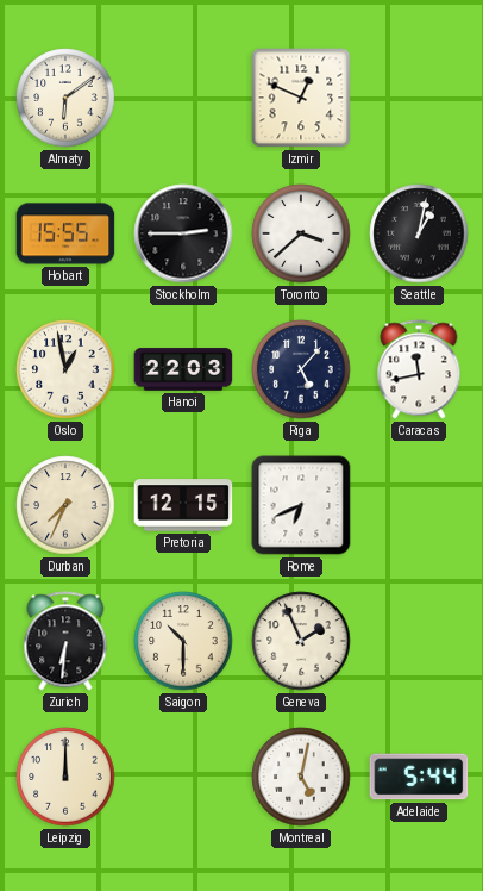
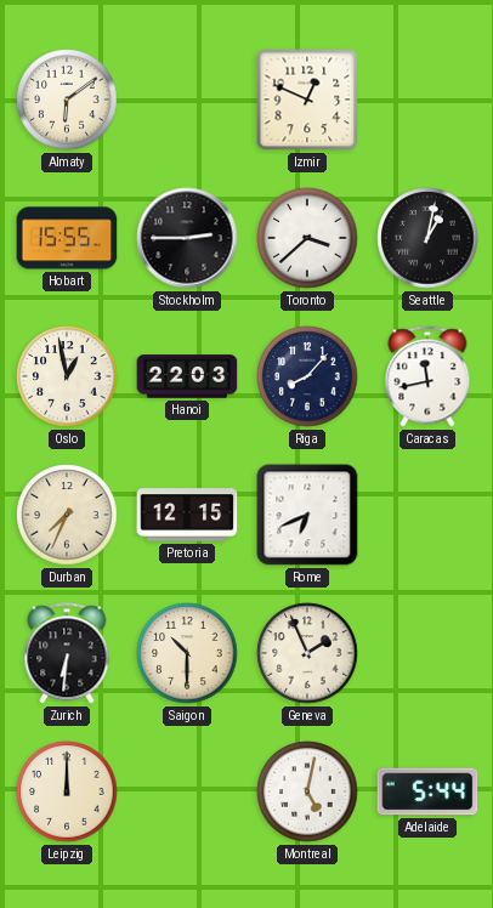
Riga: 5:07 -> 8:07
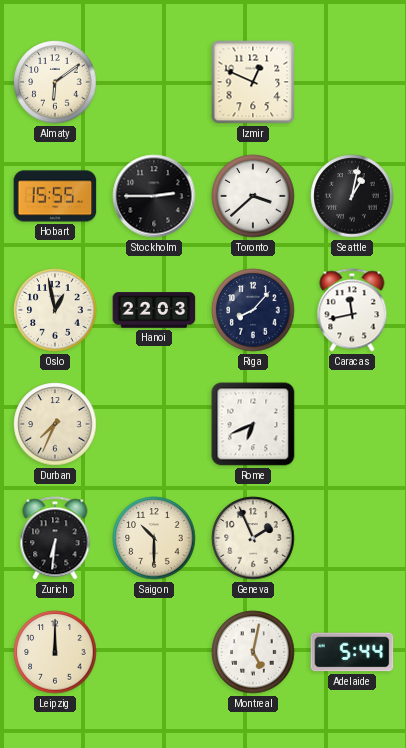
Pretoria: 12:15 -> none
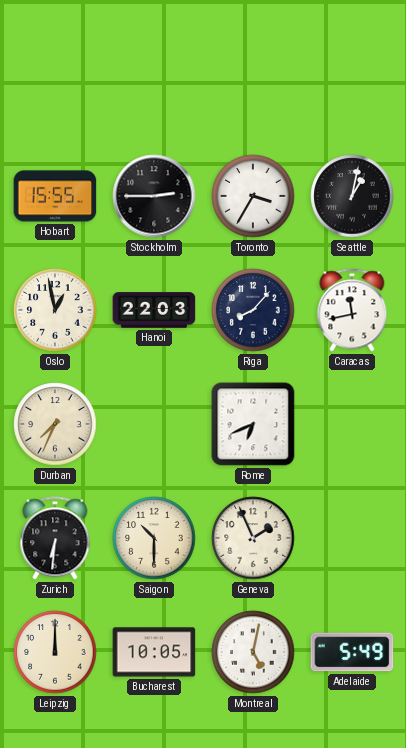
Almaty: 6:09 -> none
Izmir: 12:49 -> none
Toronto: 3:38 -> 3:35
Bucharest: none -> 10:05
Adelaide: 5:44 -> 5:49
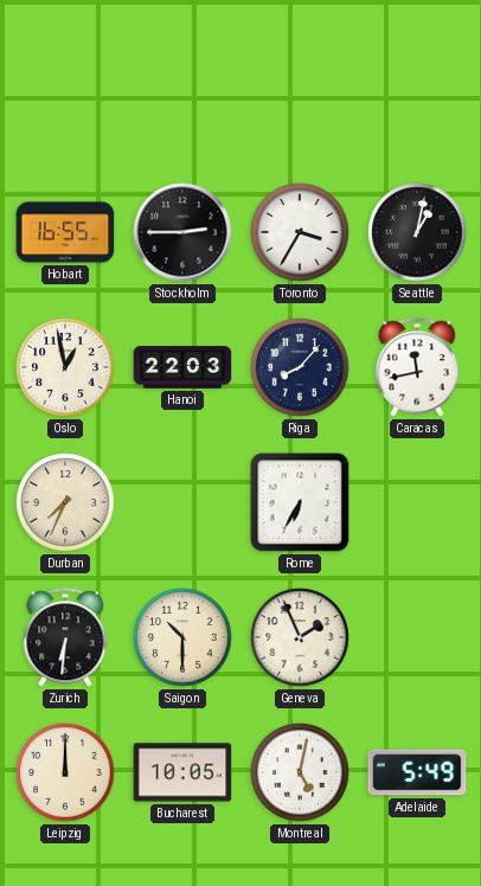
Hobart: 15:55 -> 16:55
Rome: 6:41 -> 6:35
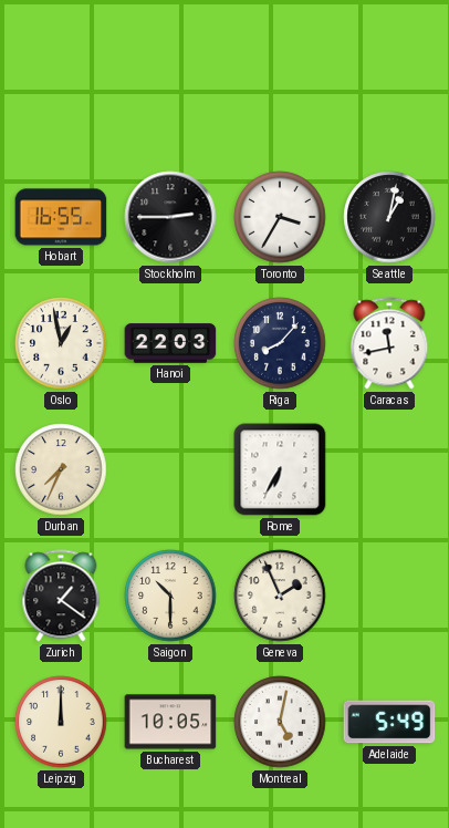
Zurich: 6:31 -> 1:21
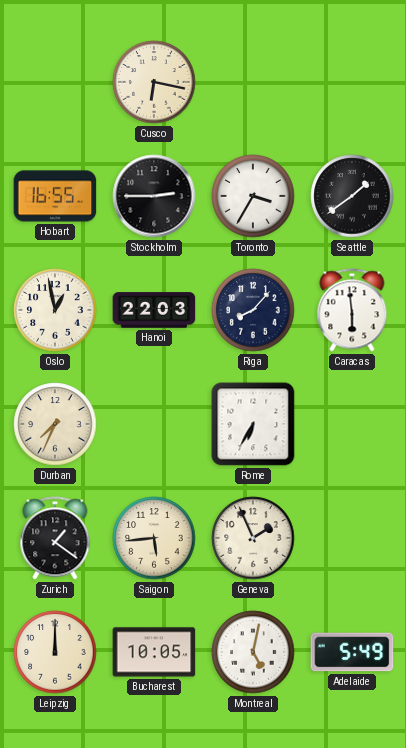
Cusco: none -> 6:17
Seattle: 1:02 -> 1:39
Caracas: 11:43 -> 5:59
Saigon: 10:30 -> 5:44
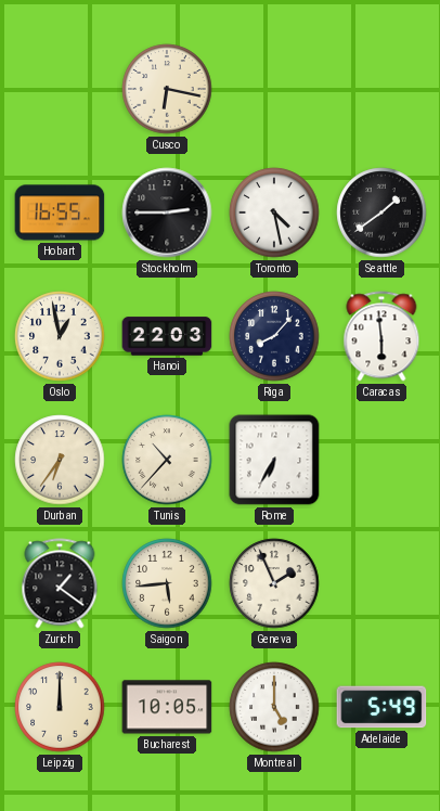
Toronto: 3:35 -> 4:28
Durban: 7:34 -> 6:36
Tunis: none -> 10:37
Montreal: 5:02 -> 5:00
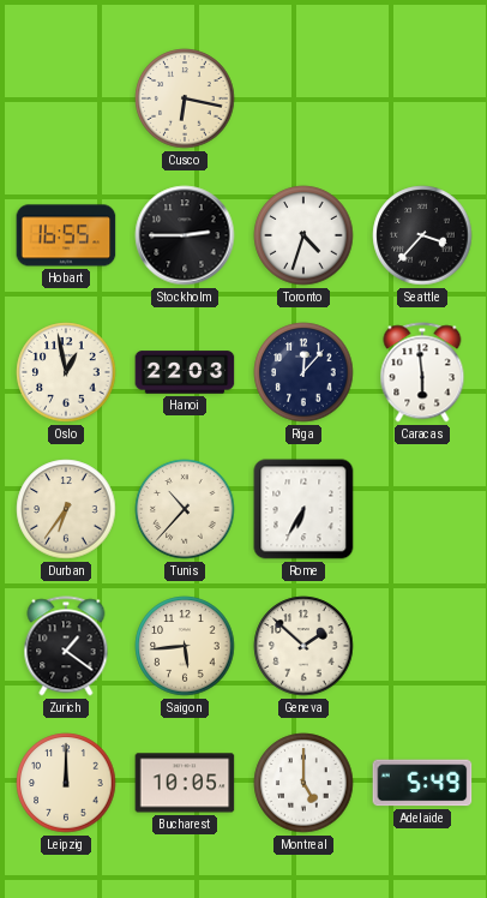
Toronto: 4:28 -> 4:33
Seattle: 1:39 -> 3:37
Riga: 8:07 -> 12:07
Geneva: 1:56 -> 1:52
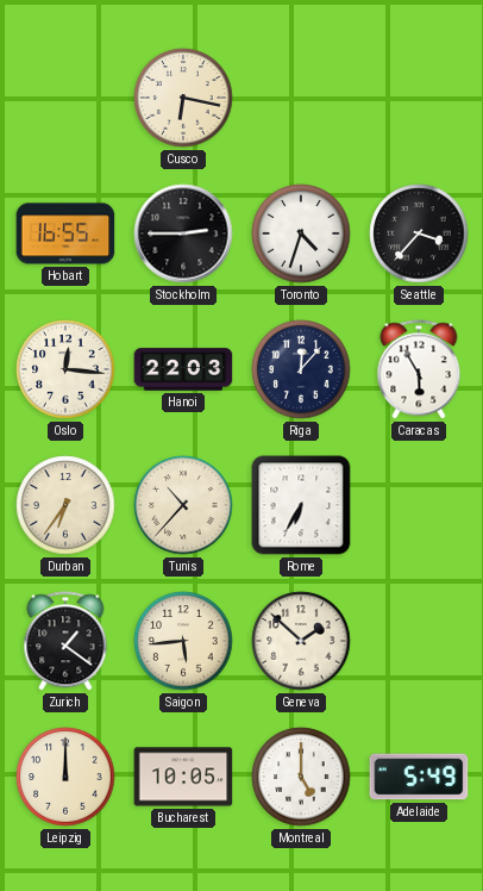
Oslo: 12:58 -> 12:16
Caracas: 5:59 -> 5:55
